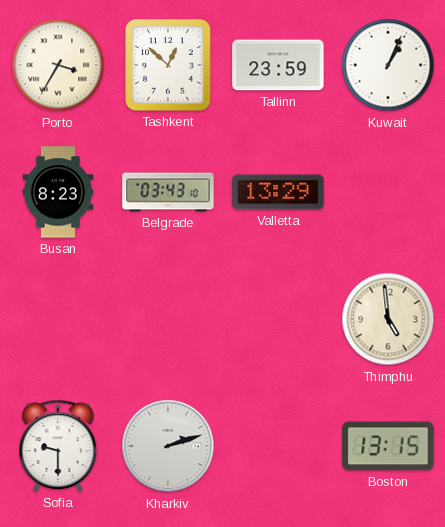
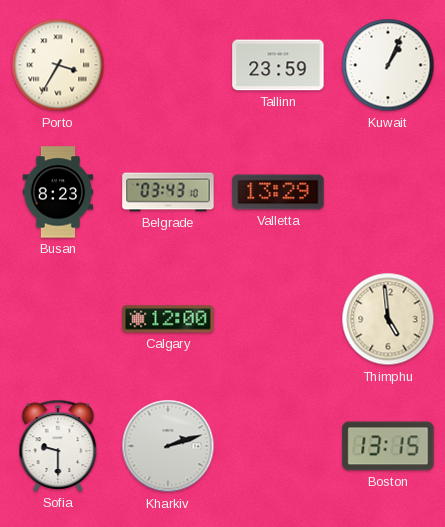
Tashkent: 12:52 -> none
Calgary: none -> 12:00
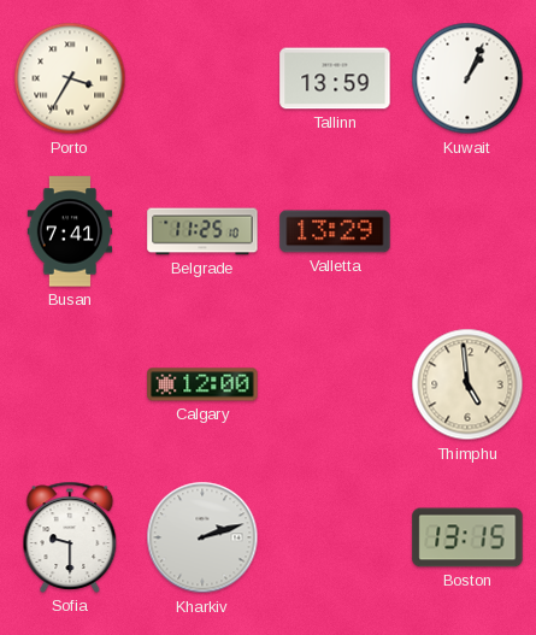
Tallinn: 23:59 -> 13:59
Busan: 8:23 -> 7:41
Belgrade: 03:43 -> 11:25
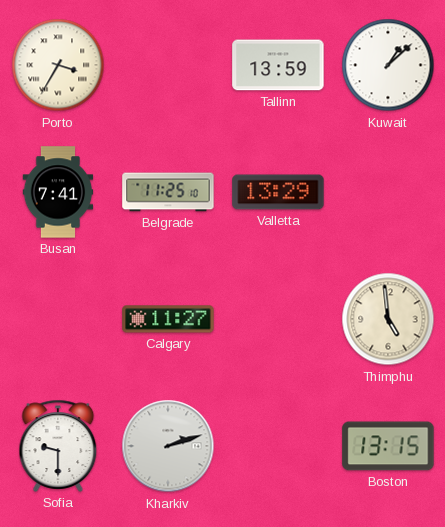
Kuwait: 1:04 -> 1:08
Calgary: 12:00 -> 11:27
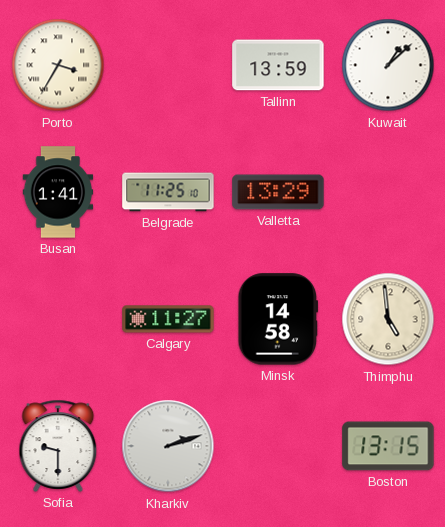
Busan: 7:41 -> 1:41
Minsk: none -> 14:58
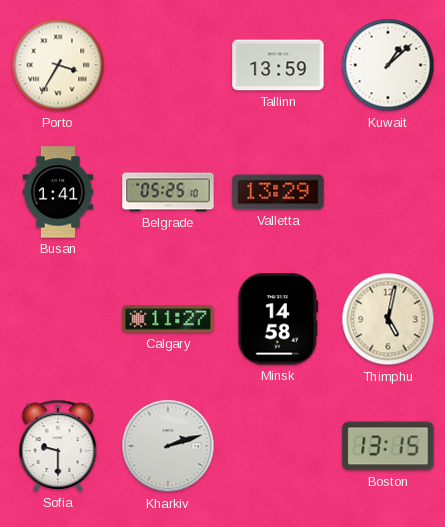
Belgrade: 11:25 -> 05:25
Thimphu: 4:59 -> 5:02
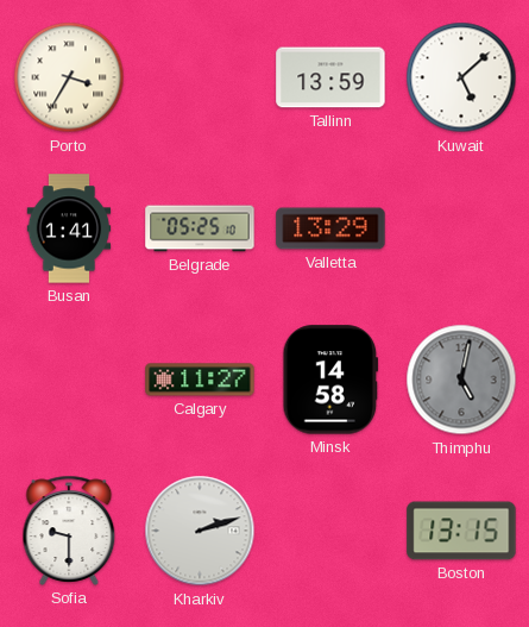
Kuwait: 1:08 -> 5:08
Thimphu dial: cream -> grey
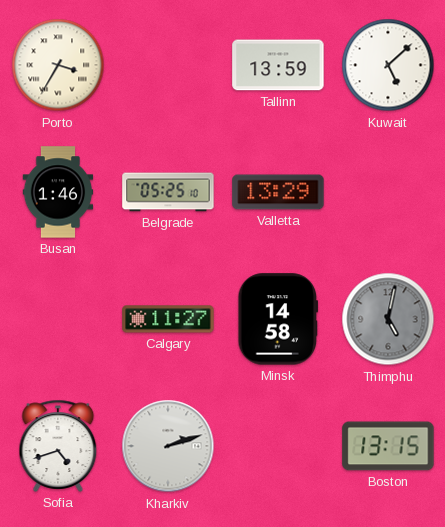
Busan: 1:41 -> 1:46
Sofia: 9:30 -> 4:42
